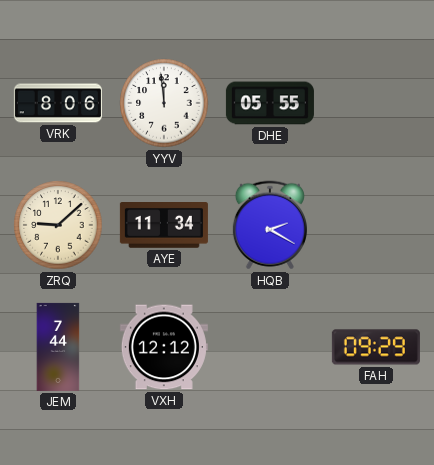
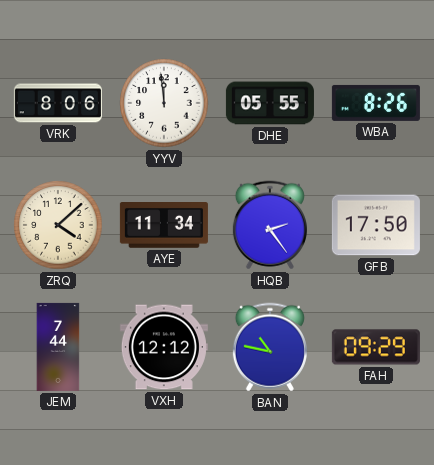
WBA: none -> 8:26
ZRQ: 9:08 -> 4:08
HQB: 2:20 -> 2:24
GFB: none -> 17:50
BAN: none -> 10:47
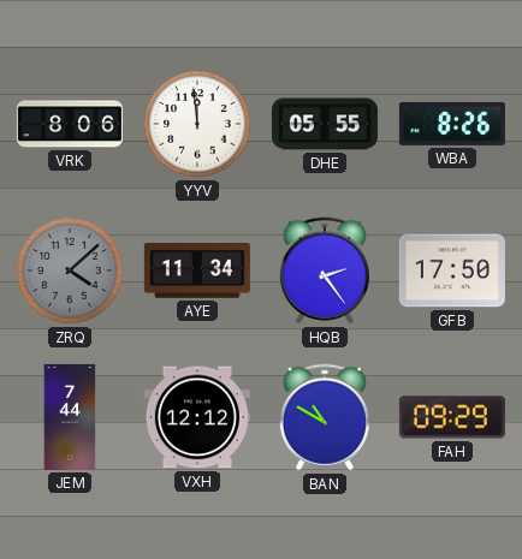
ZRQ dial: cream -> grey
BAN: 10:47 -> 10:50
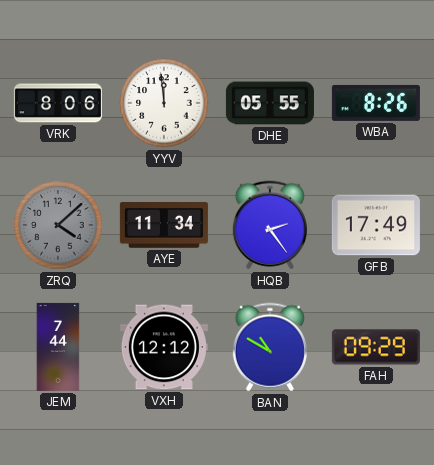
GFB: 17:50 -> 17:49
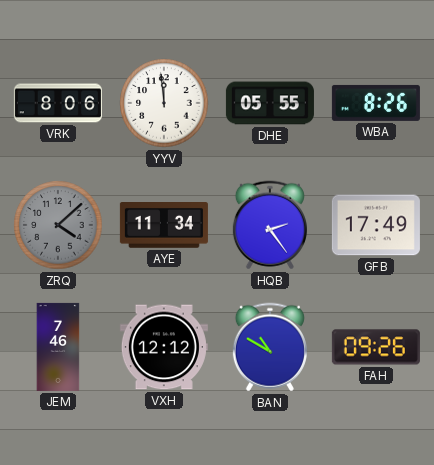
JEM: 7:44 -> 7:46
FAH: 09:29 -> 09:26
